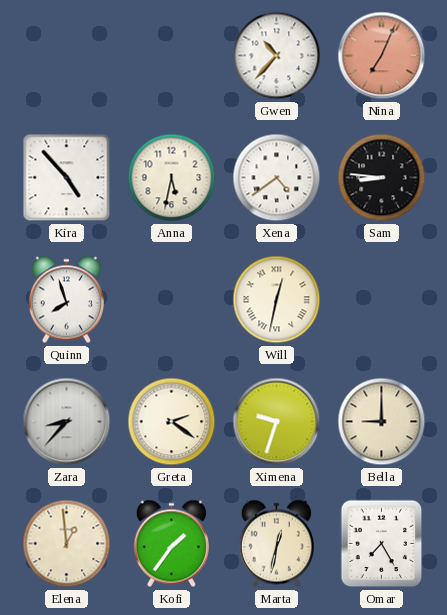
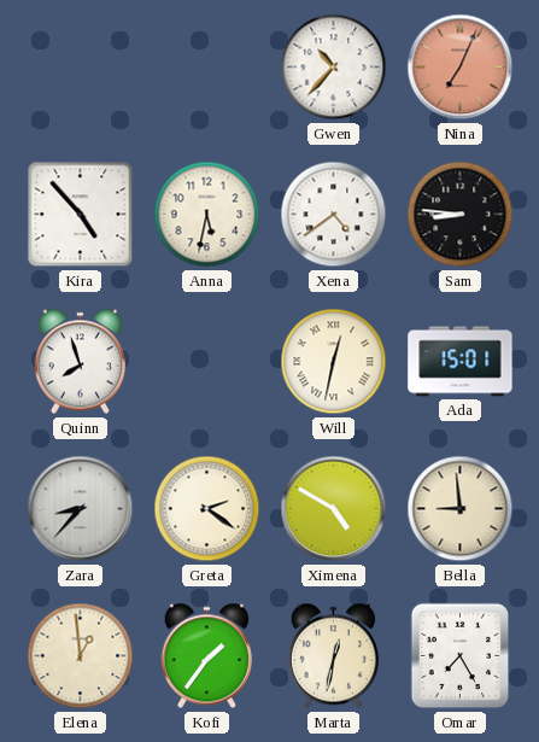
Ada: none -> 15:01
Ximena: 9:33 -> 4:50
Bella: 9:00 -> 8:59
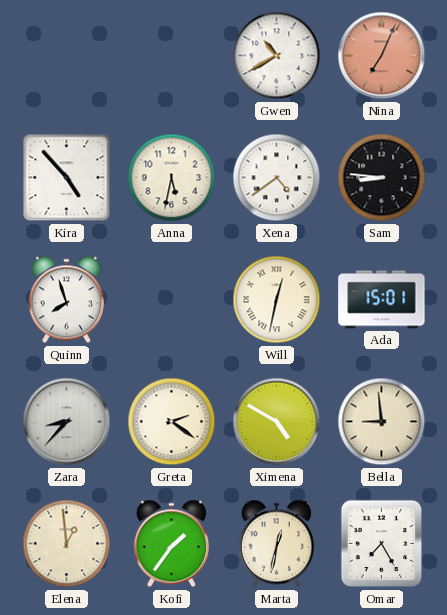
Gwen: 10:37 -> 10:40
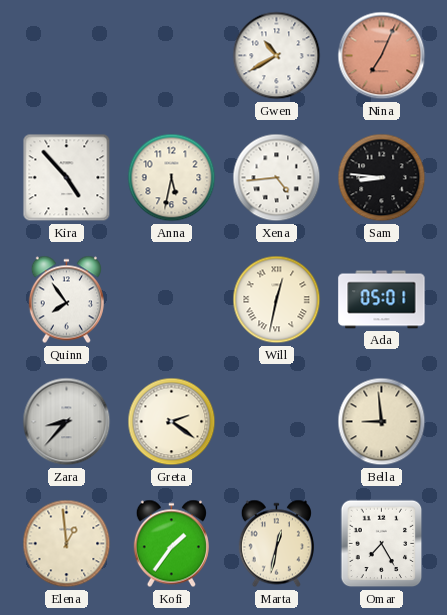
Xena: 4:39 -> 4:44
Quinn: 7:57 -> 7:54
Ada: 15:01 -> 05:01
Ximena: 4:50 -> none
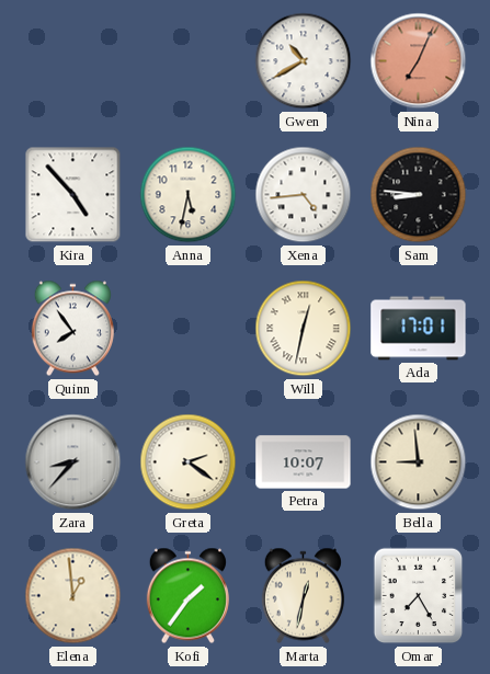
Ada: 05:01 -> 17:01
Petra: none -> 10:07
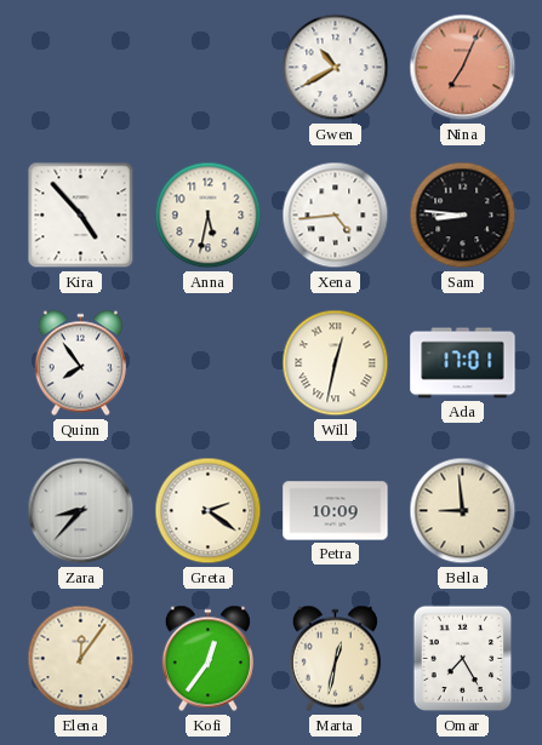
Petra: 10:07 -> 10:09
Elena: 12:59 -> 12:06
Kofi: 1:36 -> 12:36
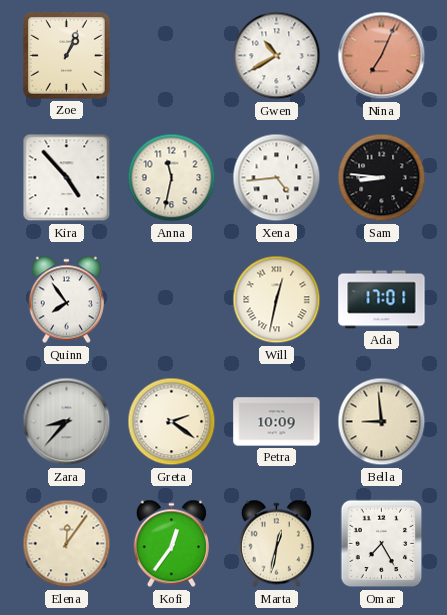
Zoe: none -> 1:04
Anna: 5:32 -> 11:32
